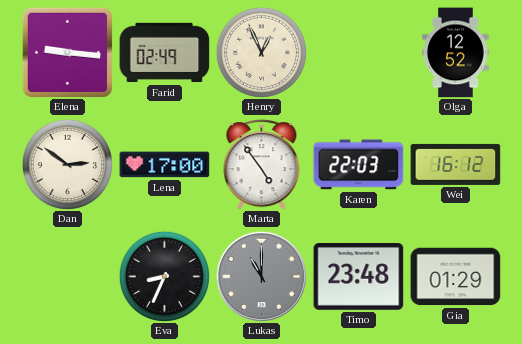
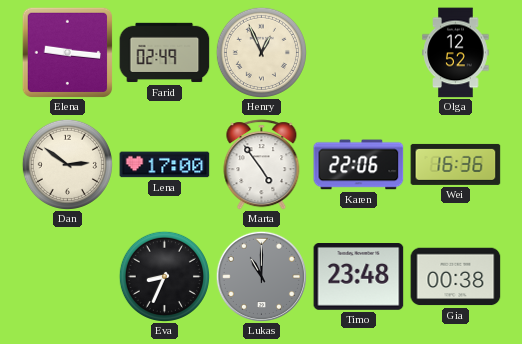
Karen: 22:03 -> 22:06
Wei: 16:12 -> 16:36
Gia: 01:29 -> 00:38
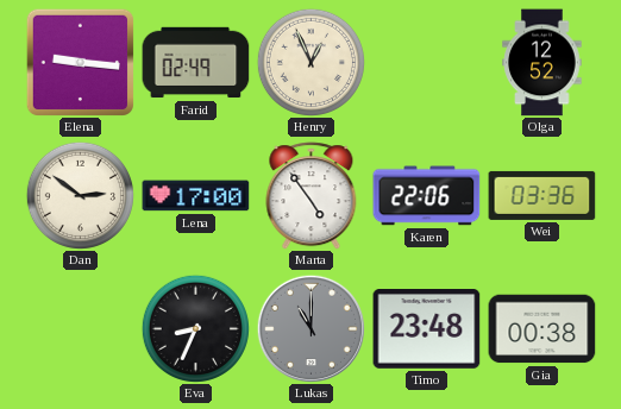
Wei: 16:36 -> 03:36
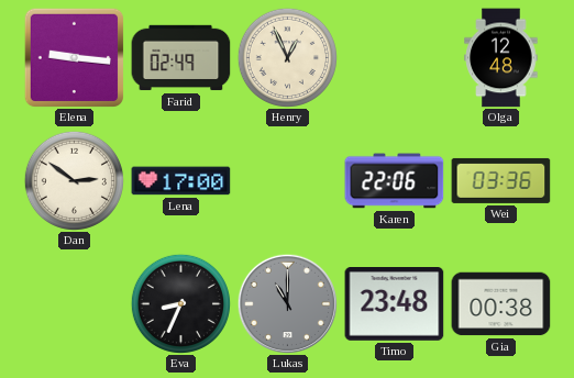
Olga: 12:52 -> 12:48
Marta: 4:54 -> none
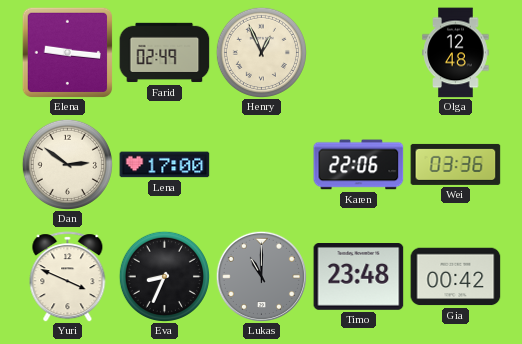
Yuri: none -> 3:49
Gia: 00:38 -> 00:42
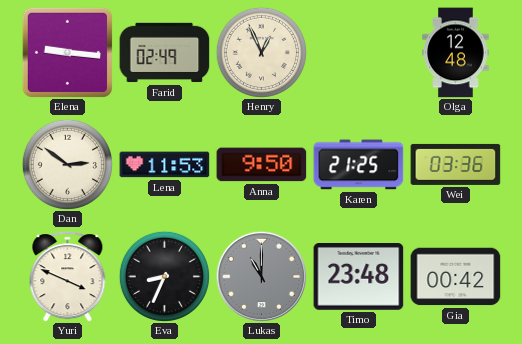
Lena: 17:00 -> 11:53
Anna: none -> 9:50
Karen: 22:06 -> 21:25
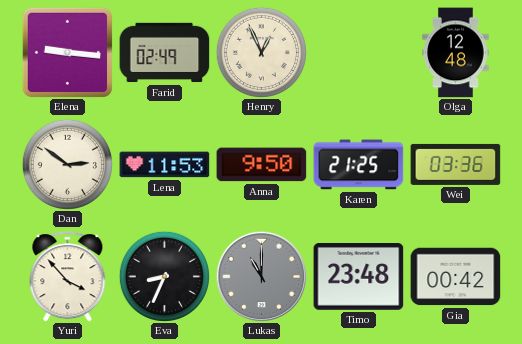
Yuri: 3:49 -> 3:53
